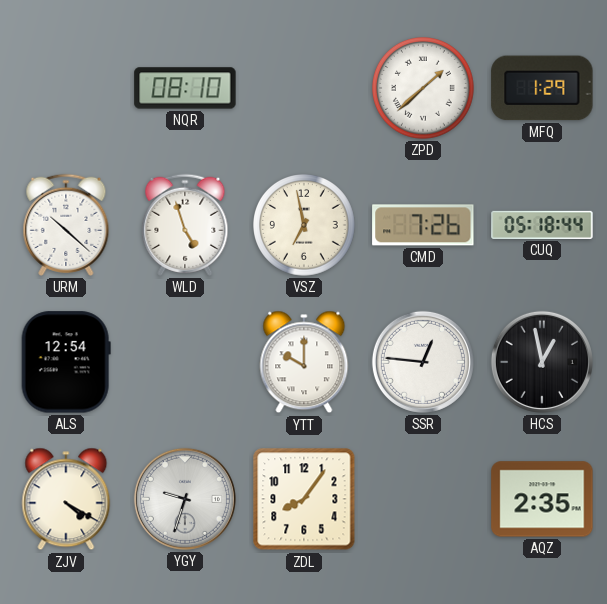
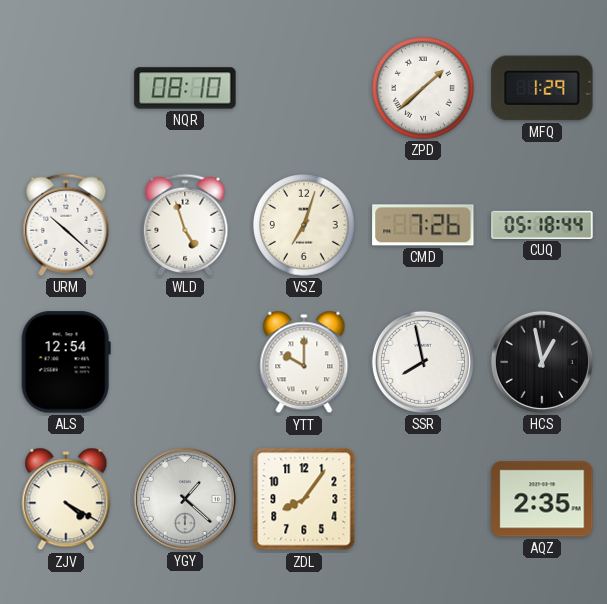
VSZ: 6:58 -> 7:03
SSR: 12:46 -> 7:58
YGY: 9:33 -> 1:22
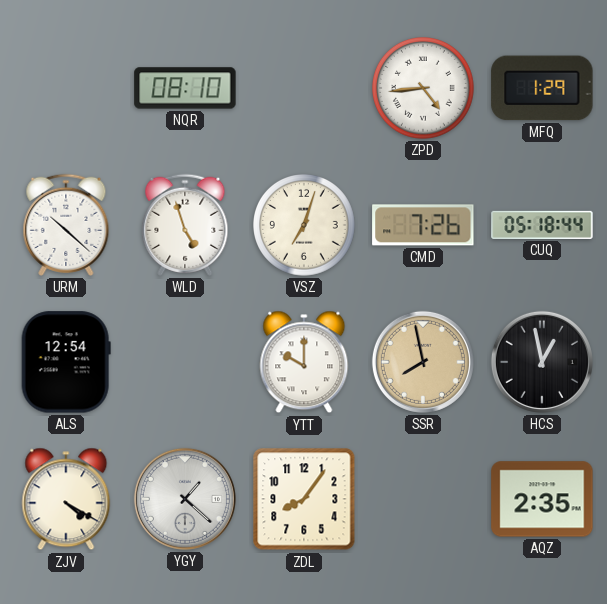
ZPD: 1:38 -> 4:44
SSR dial: white -> champagne
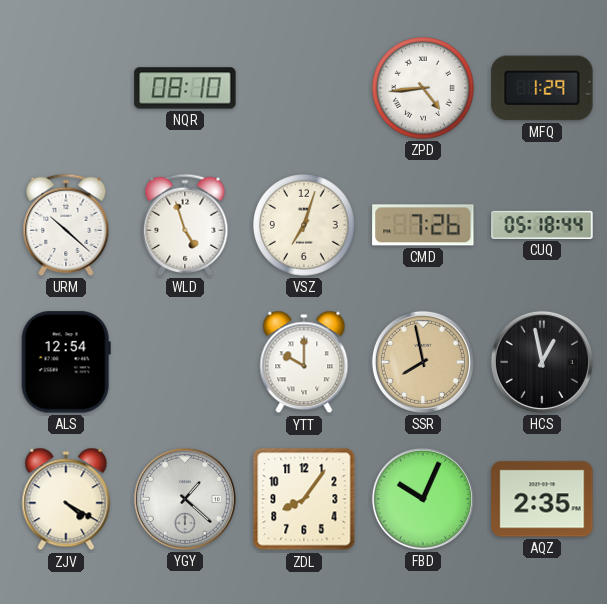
FBD: none -> 10:04
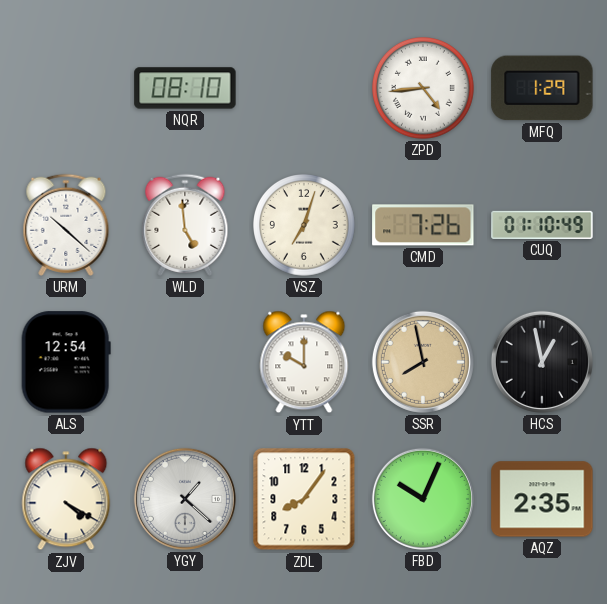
WLD: 4:57 -> 4:59
CUQ: 05:18 -> 01:10
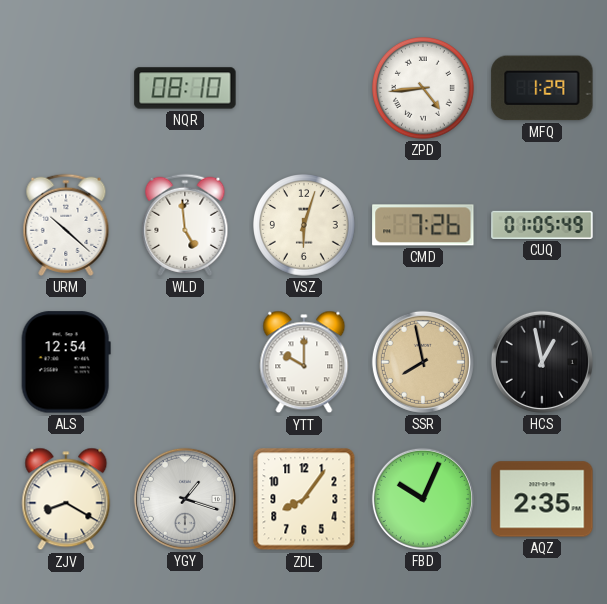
VSZ: 7:03 -> 6:03
CUQ: 01:10 -> 01:05
ZJV: 4:20 -> 8:20
YGY: 1:22 -> 1:18
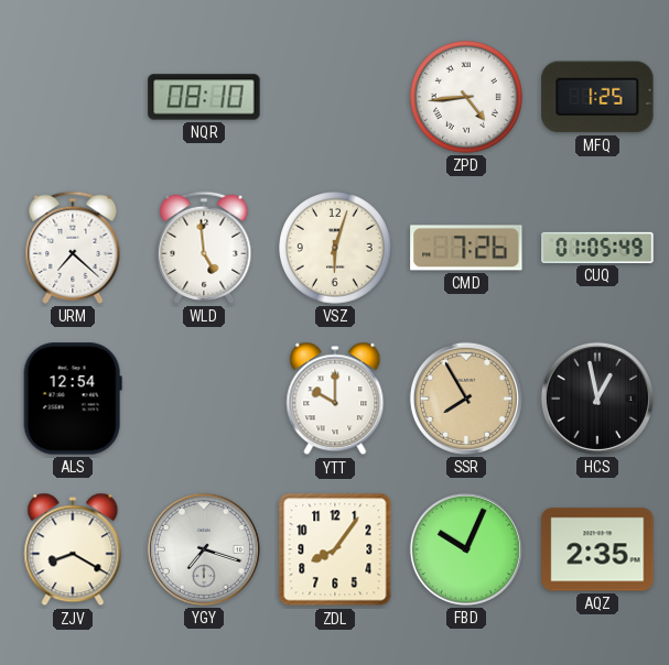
MFQ: 1:29 -> 1:25
URM: 10:22 -> 7:22
SSR: 7:58 -> 7:55
YGY: 1:18 -> 7:18
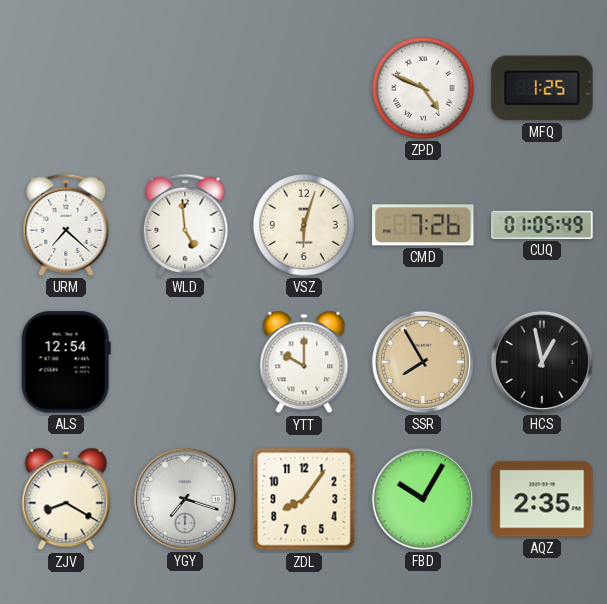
NQR: 08:10 -> none
ZPD: 4:44 -> 4:49
FBD: 10:04 -> 10:05
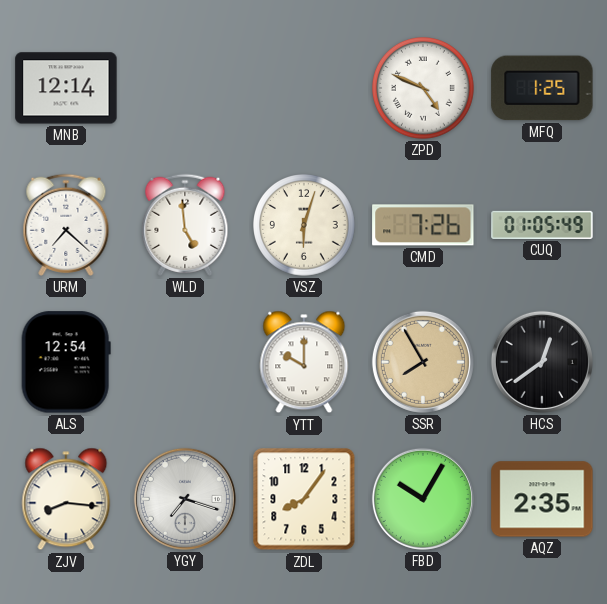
MNB: none -> 12:14
HCS: 12:58 -> 12:39
ZJV: 8:20 -> 8:16
